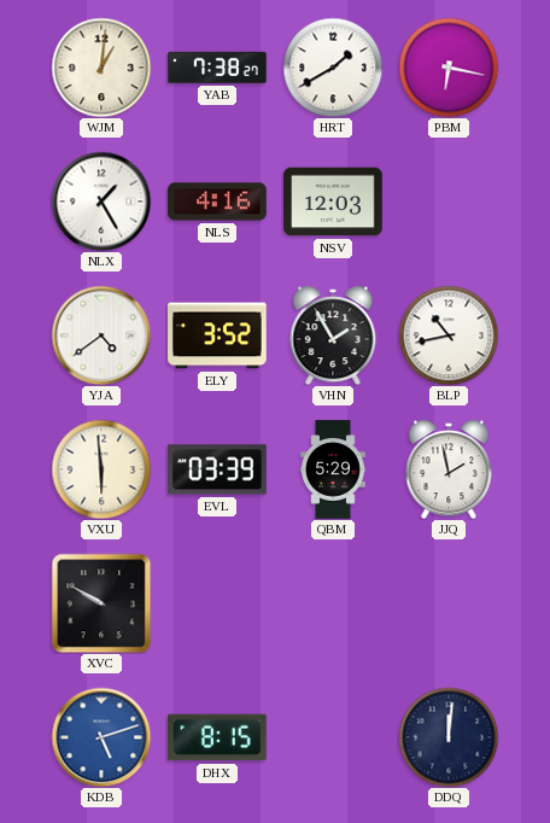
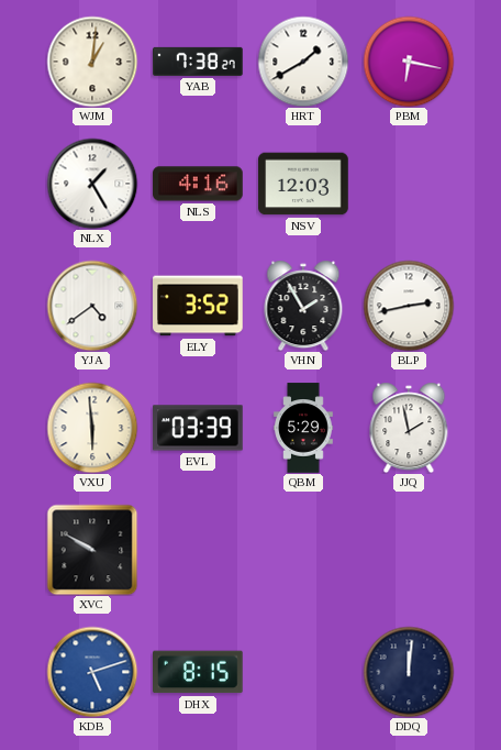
BLP: 10:43 -> 2:43
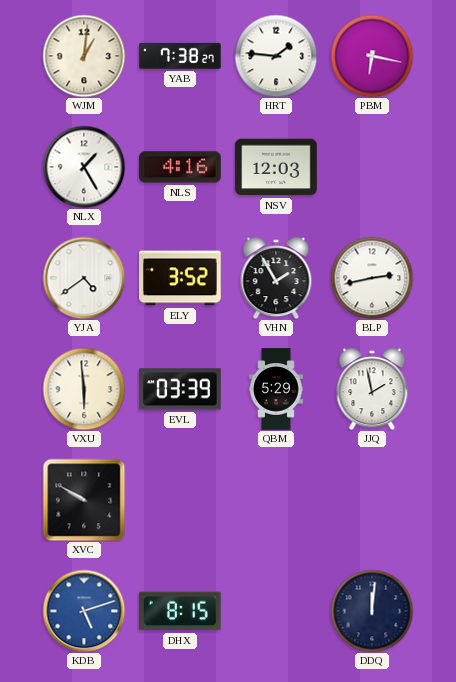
HRT: 1:40 -> 1:46
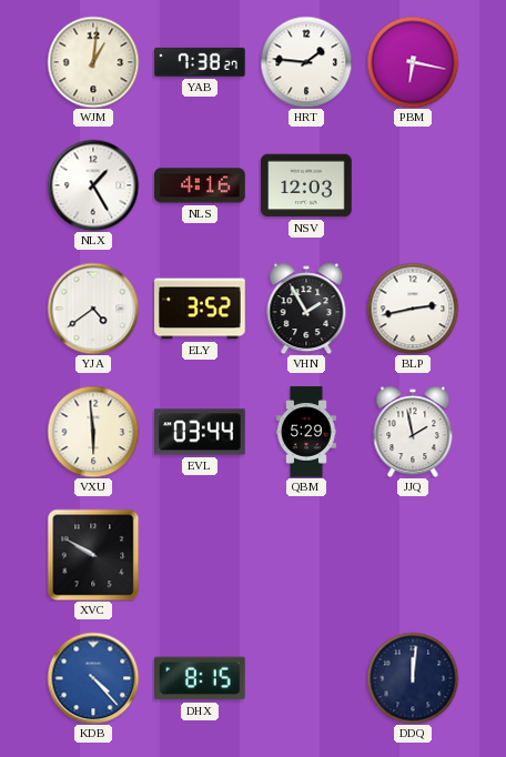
EVL: 03:39 -> 03:44
KDB: 5:12 -> 4:23
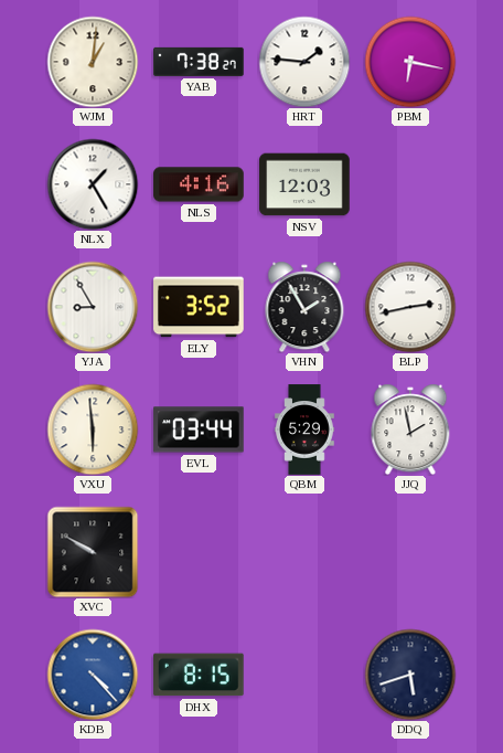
YJA: 4:39 -> 8:55
DDQ: 12:01 -> 5:42
